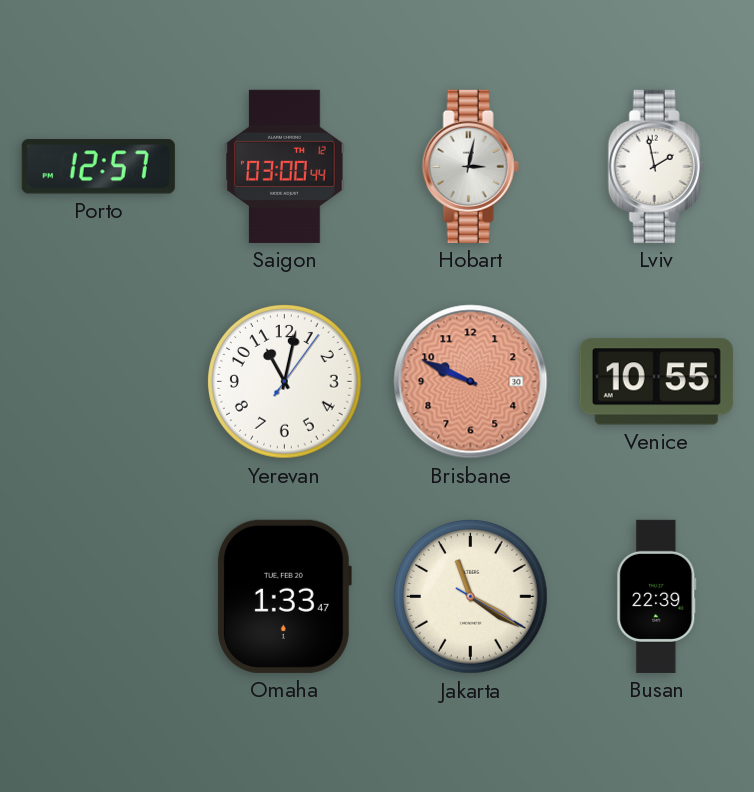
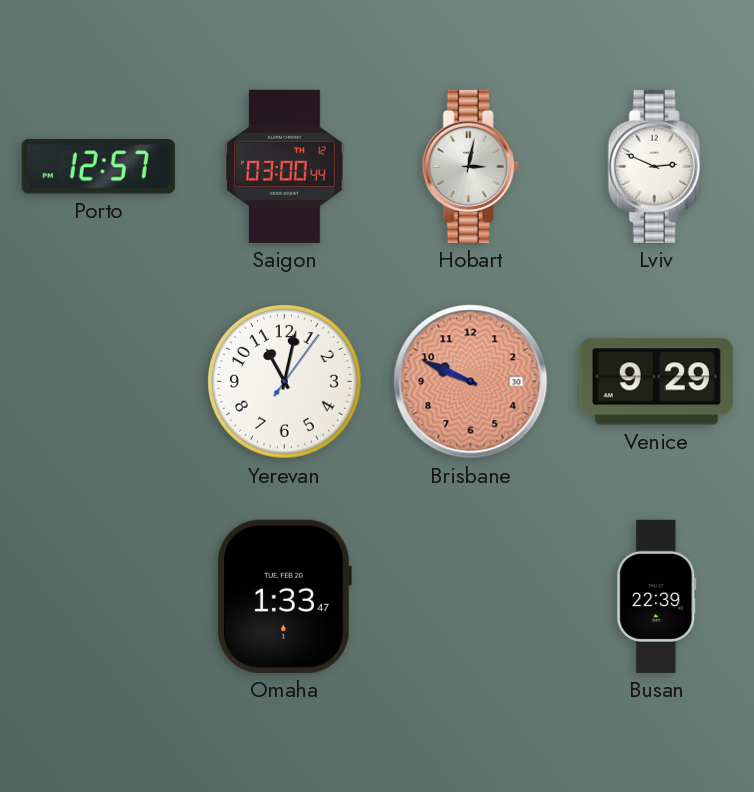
Lviv: 1:58 -> 2:49
Venice: 10:55 -> 9:29
Jakarta: 11:20 -> none
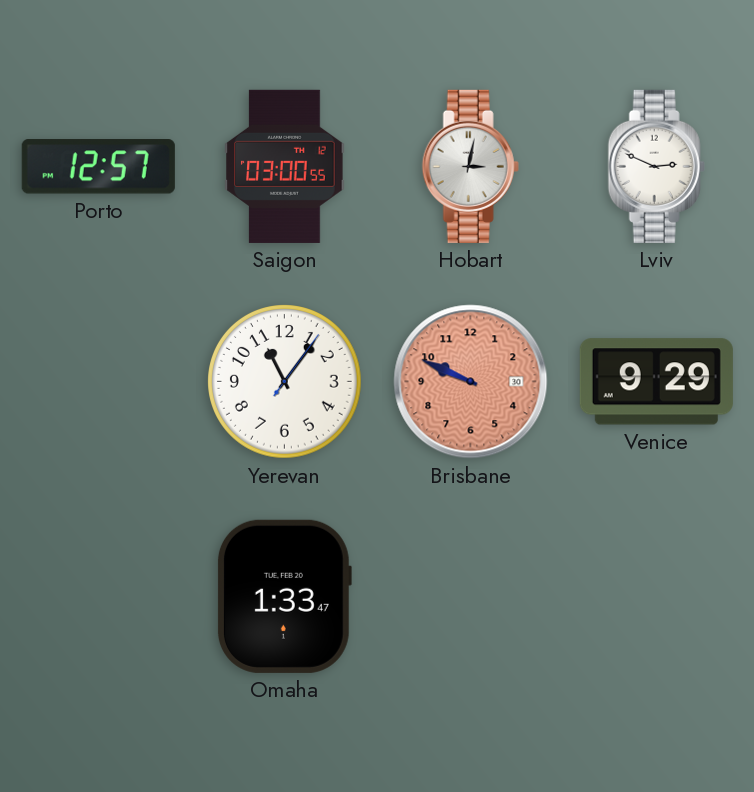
Saigon: 03:00:44 -> 03:00:55
Yerevan: 11:02 -> 11:06
Busan: 22:39 -> none
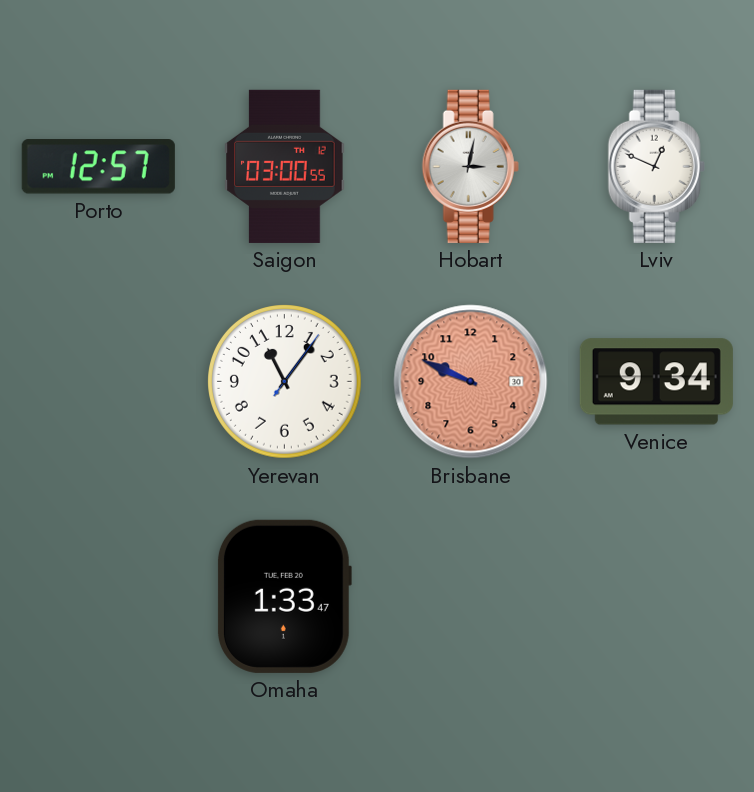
Lviv: 2:49 -> 12:49
Venice: 9:29 -> 9:34
